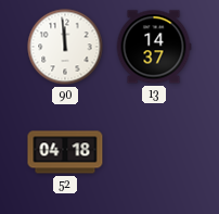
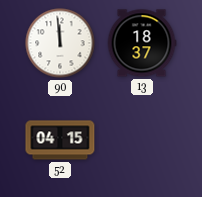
13: 14:37 -> 18:37
52: 04:18 -> 04:15
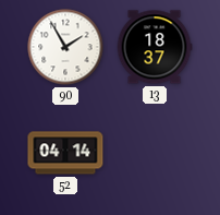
90: 11:59 -> 1:55
52: 04:15 -> 04:14
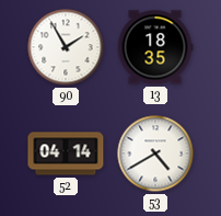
13: 18:37 -> 18:35
53: none -> 4:40
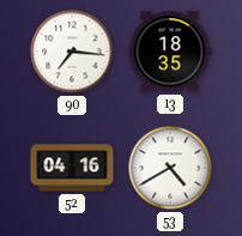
90: 1:55 -> 7:16
52: 04:14 -> 04:16
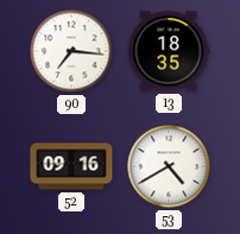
52: 04:16 -> 09:16
